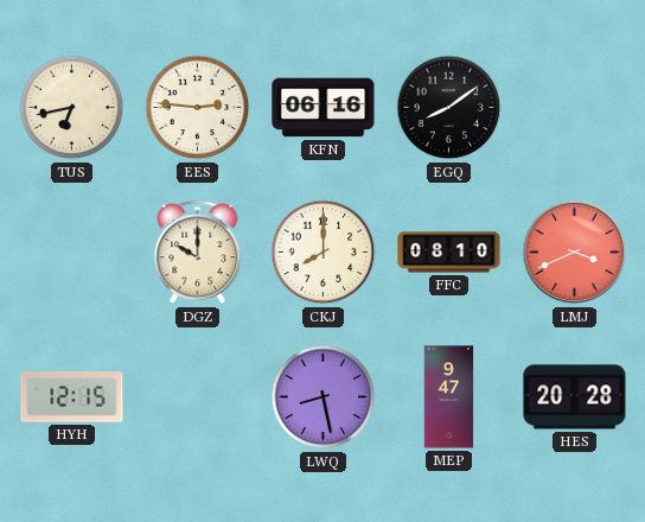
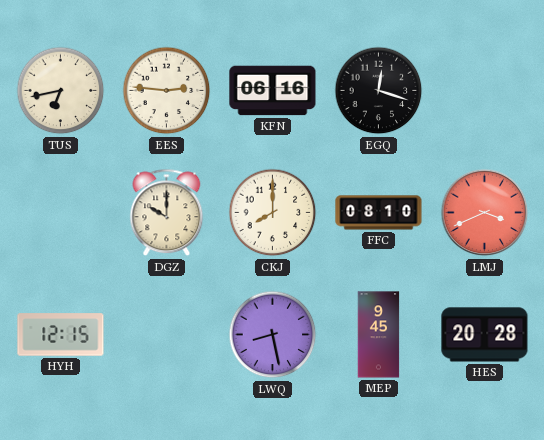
EGQ: 8:09 -> 12:18
MEP: 9:47 -> 9:45
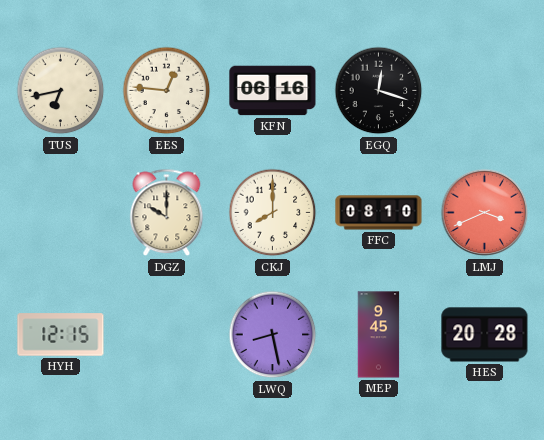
EES: 2:46 -> 12:46
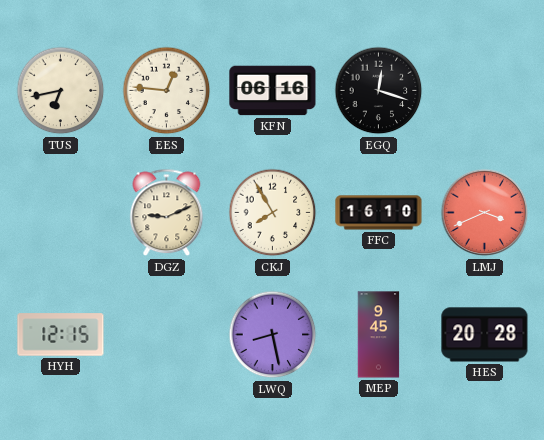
DGZ: 10:00 -> 9:11
CKJ: 8:00 -> 7:55
FFC: 08:10 -> 16:10
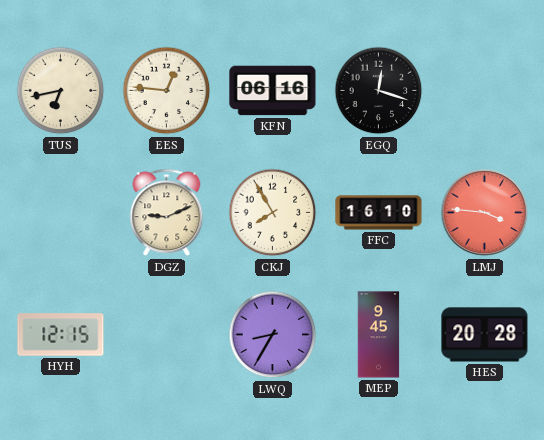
LMJ: 3:41 -> 3:46
LWQ: 8:28 -> 8:35
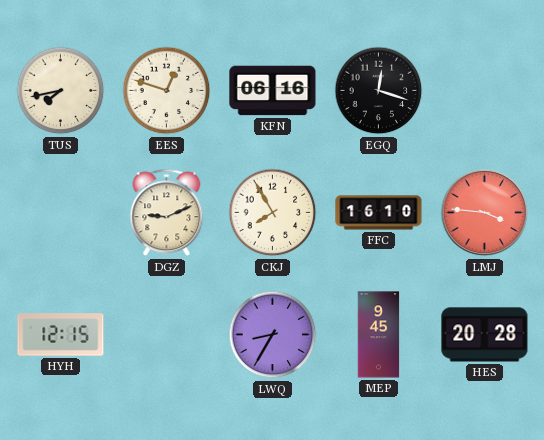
TUS: 6:43 -> 7:43
EES: 12:46 -> 12:48
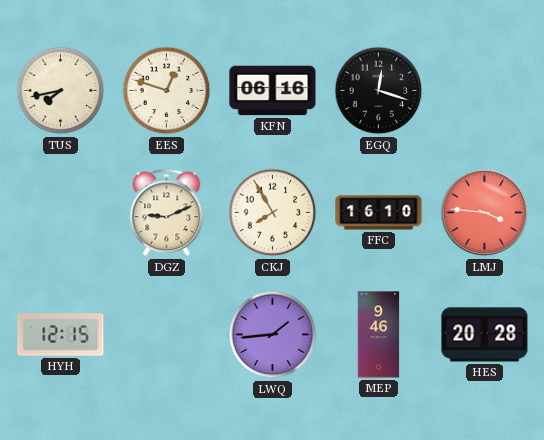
LWQ: 8:35 -> 1:44
MEP: 9:45 -> 9:46
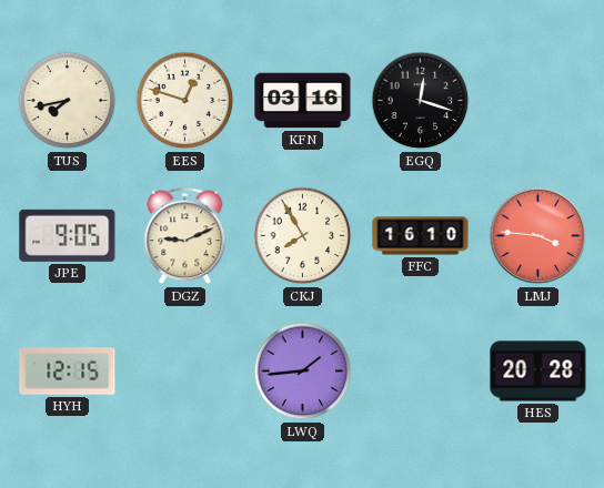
KFN: 06:16 -> 03:16
JPE: none -> 9:05
MEP: 9:46 -> none
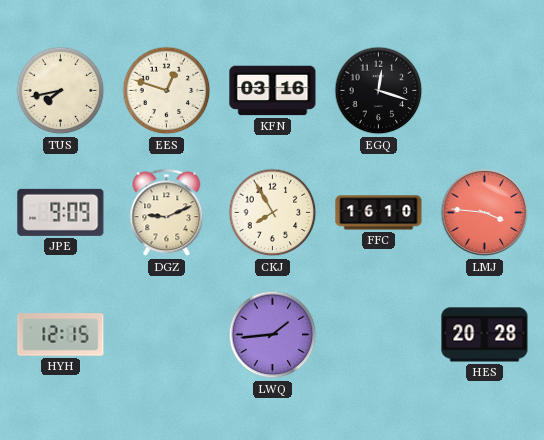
JPE: 9:05 -> 9:09
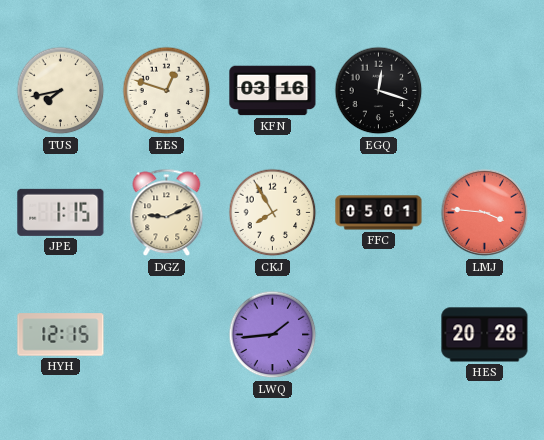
JPE: 9:09 -> 1:15
FFC: 16:10 -> 05:01
